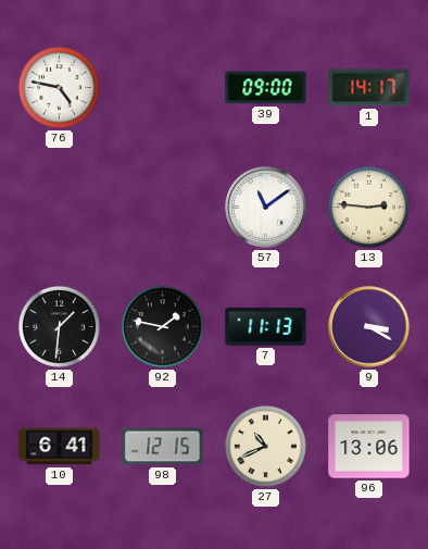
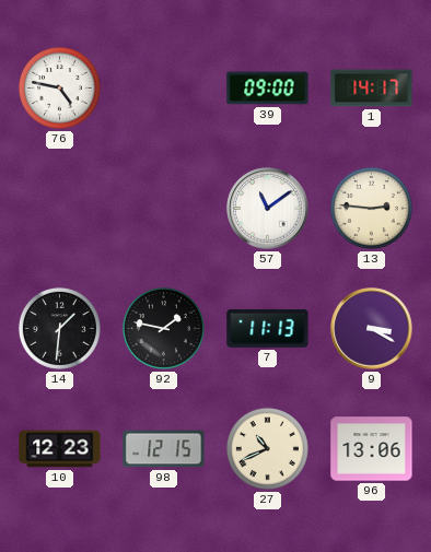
10: 6:41 -> 12:23
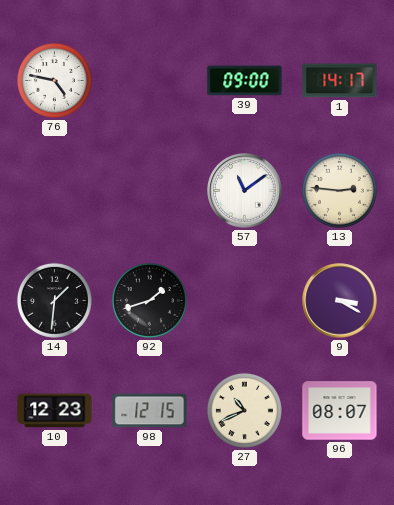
92: 1:47 -> 1:42
7: 11:13 -> none
96: 13:06 -> 08:07
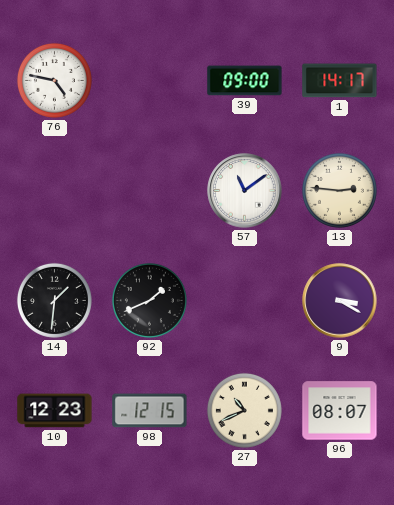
92: 1:42 -> 1:41
